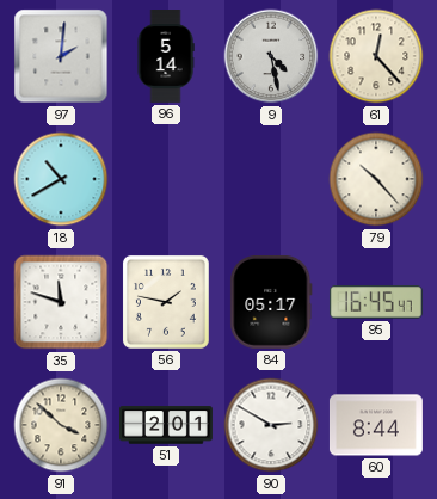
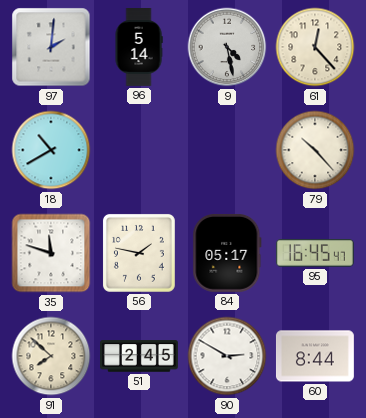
91: 3:52 -> 7:52
51: 2:01 -> 2:45
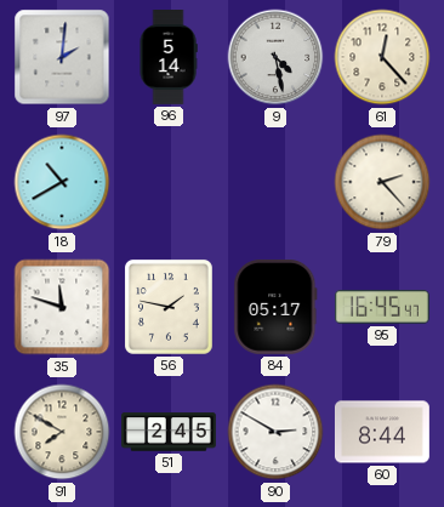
79: 10:23 -> 2:23
91: 7:52 -> 7:50
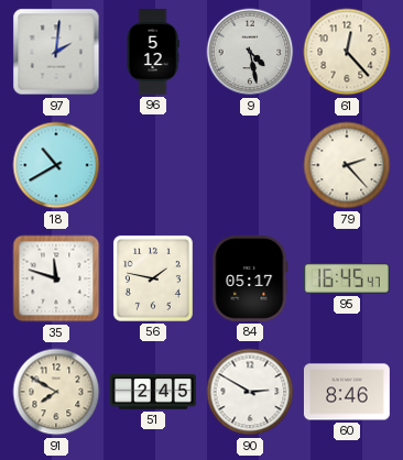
96: 5:14 -> 5:12
60: 8:44 -> 8:46
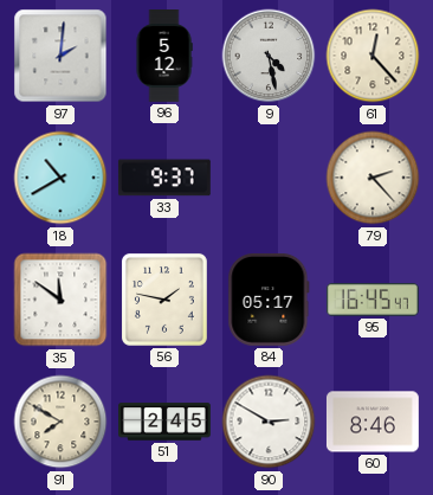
33: none -> 9:37
35: 11:48 -> 11:51
